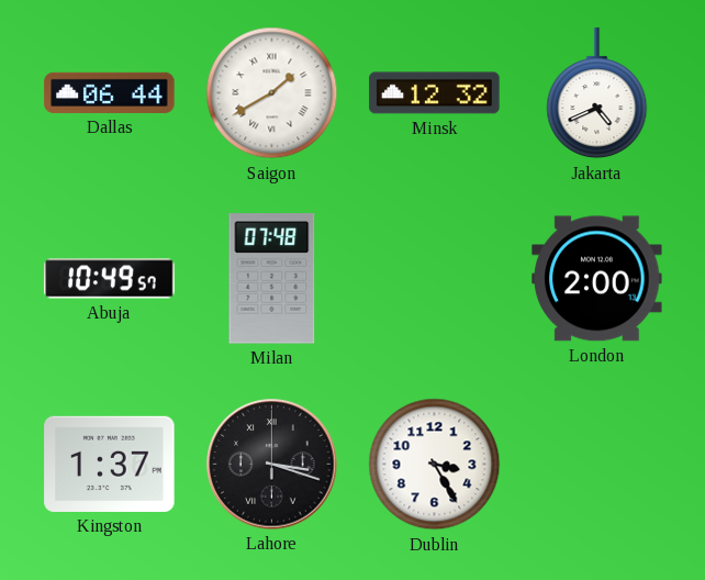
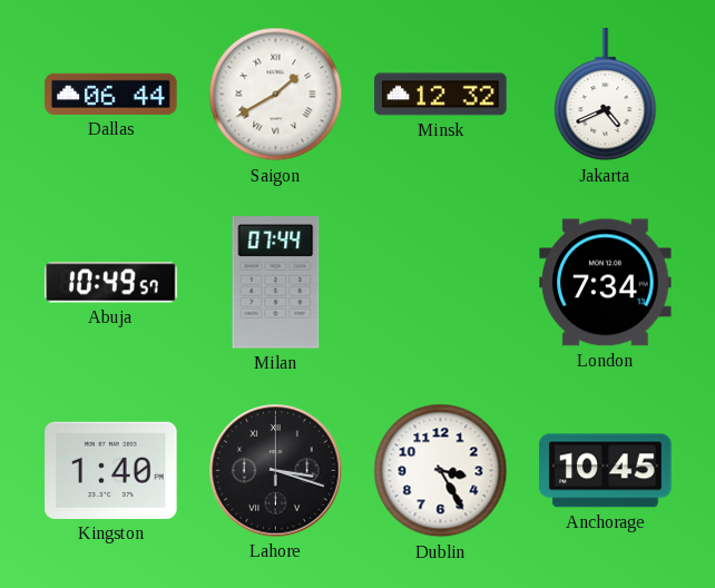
Milan: 07:48 -> 07:44
London: 2:00 -> 7:34
Kingston: 1:37 -> 1:40
Anchorage: none -> 10:45
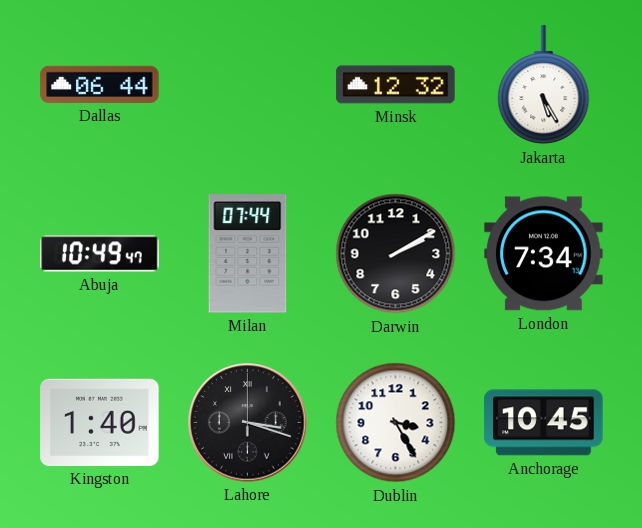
Saigon: 1:40 -> none
Jakarta: 4:41 -> 5:25
Abuja: 10:49:57 -> 10:49:47
Darwin: none -> 2:10
